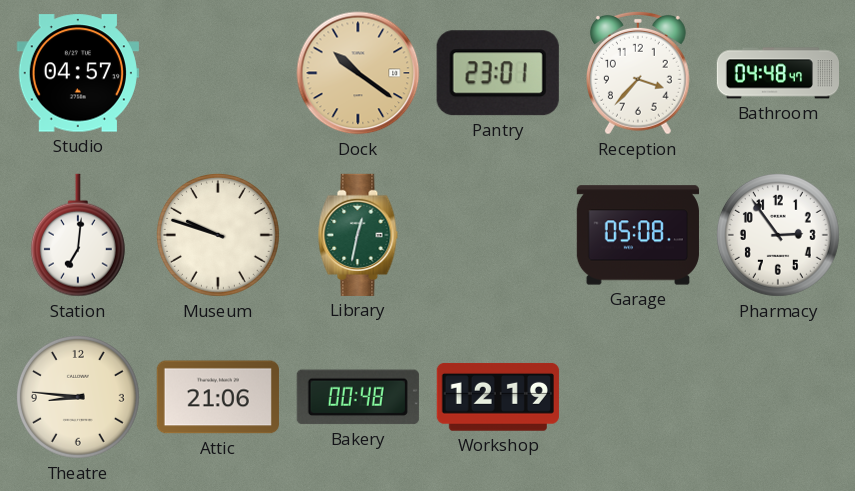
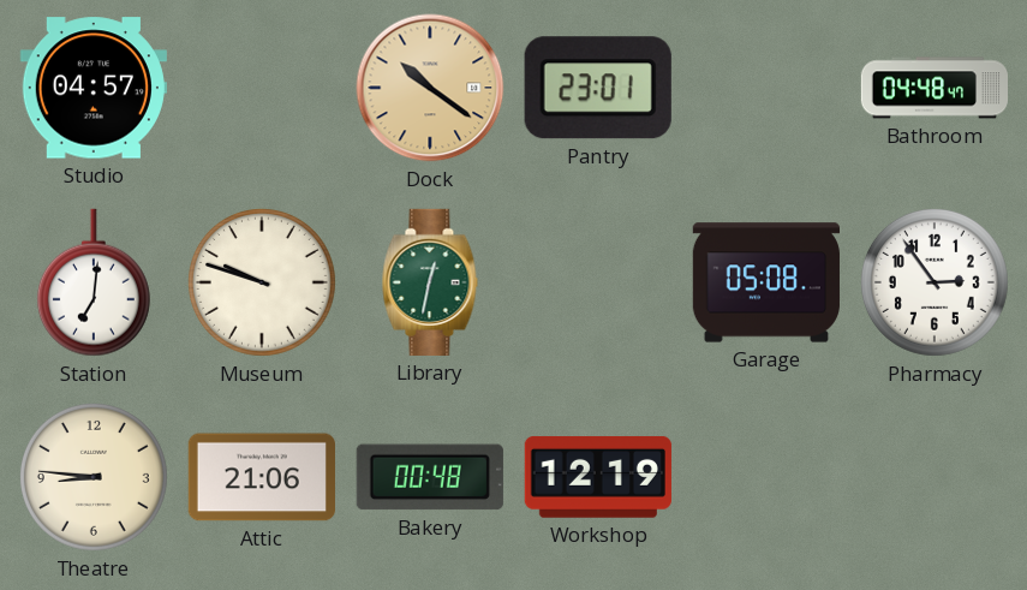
Reception: 3:37 -> none
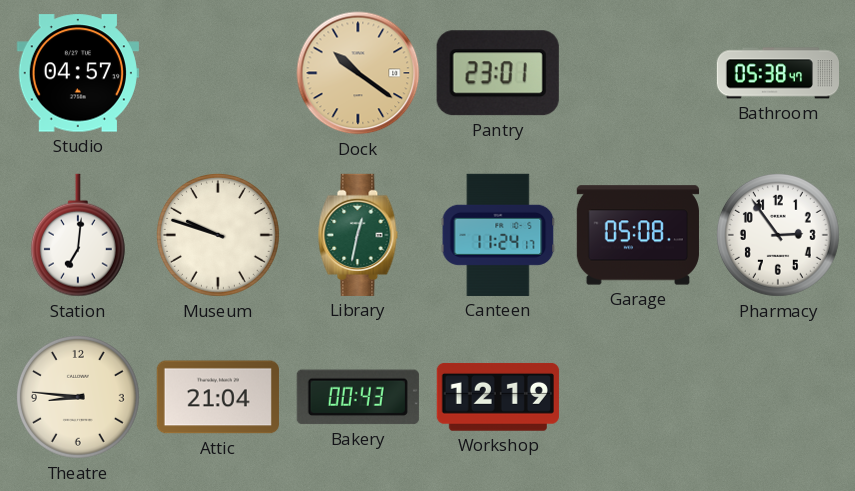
Bathroom: 04:48 -> 05:38
Canteen: none -> 11:24
Attic: 21:06 -> 21:04
Bakery: 00:48 -> 00:43
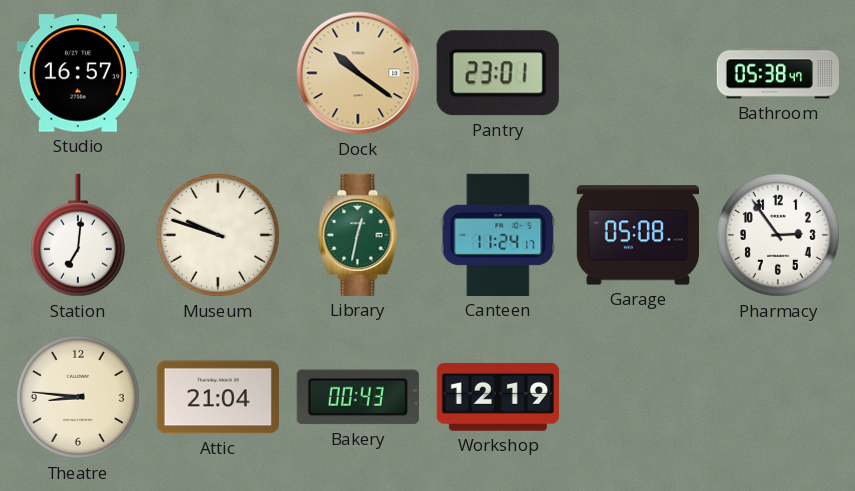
Studio: 04:57 -> 16:57
